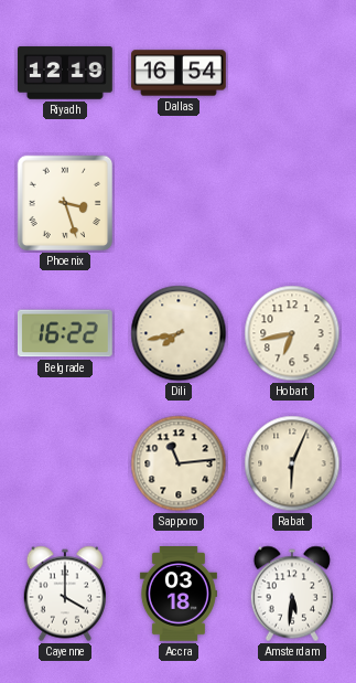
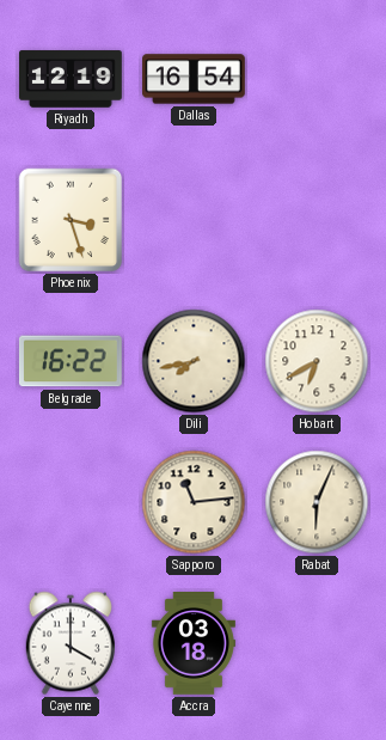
Hobart: 6:43 -> 6:40
Amsterdam: 5:31 -> none
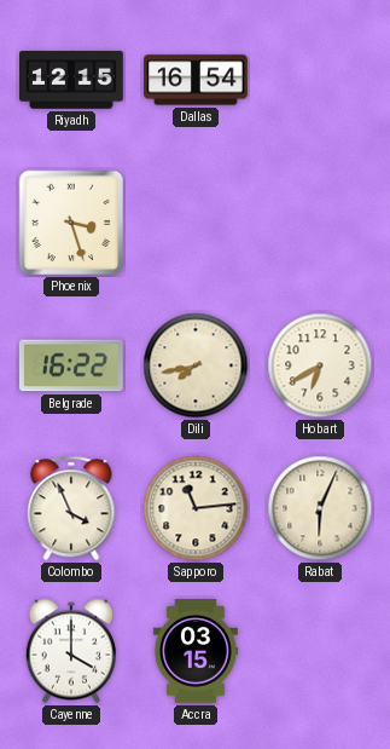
Riyadh: 12:19 -> 12:15
Colombo: none -> 3:56
Accra: 03:18 -> 03:15
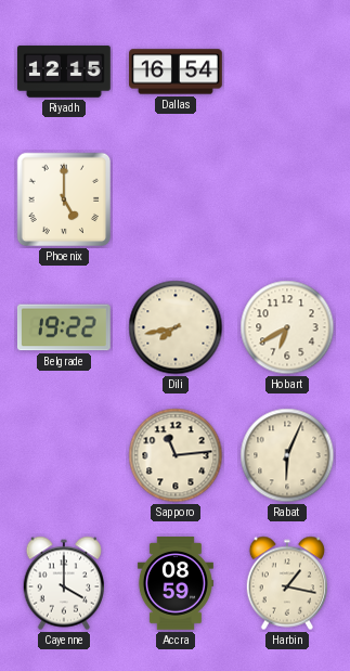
Phoenix: 3:27 -> 5:00
Belgrade: 16:22 -> 19:22
Colombo: 3:56 -> none
Accra: 03:15 -> 08:59
Harbin: none -> 1:17
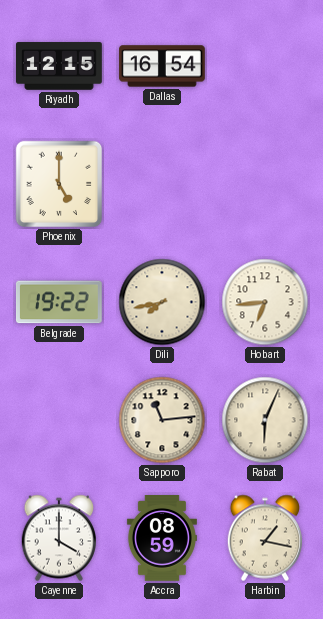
Hobart: 6:40 -> 6:44
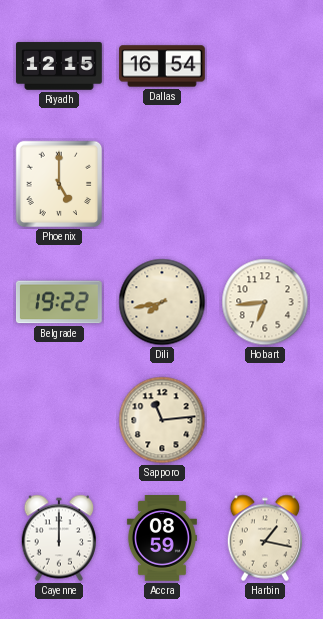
Rabat: 6:04 -> none
Cayenne: 4:00 -> 12:00
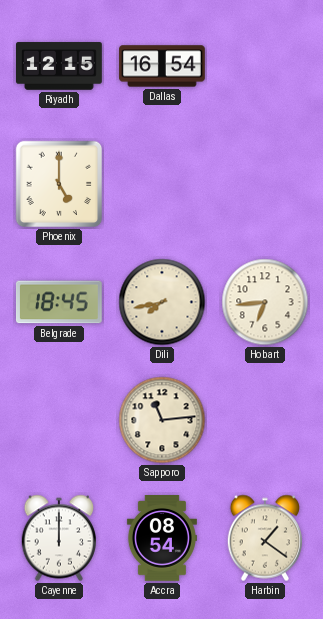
Belgrade: 19:22 -> 18:45
Accra: 08:59 -> 08:54
Harbin: 1:17 -> 1:21
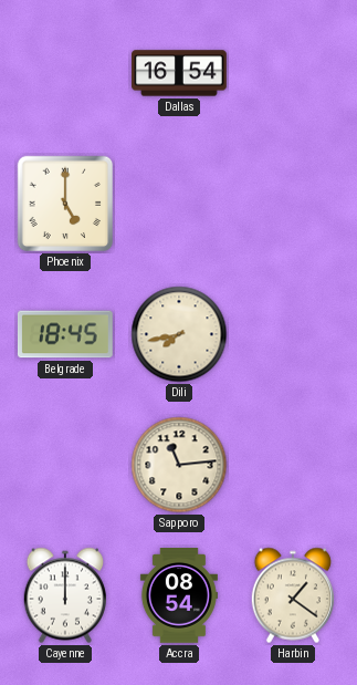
Riyadh: 12:15 -> none
Hobart: 6:44 -> none
